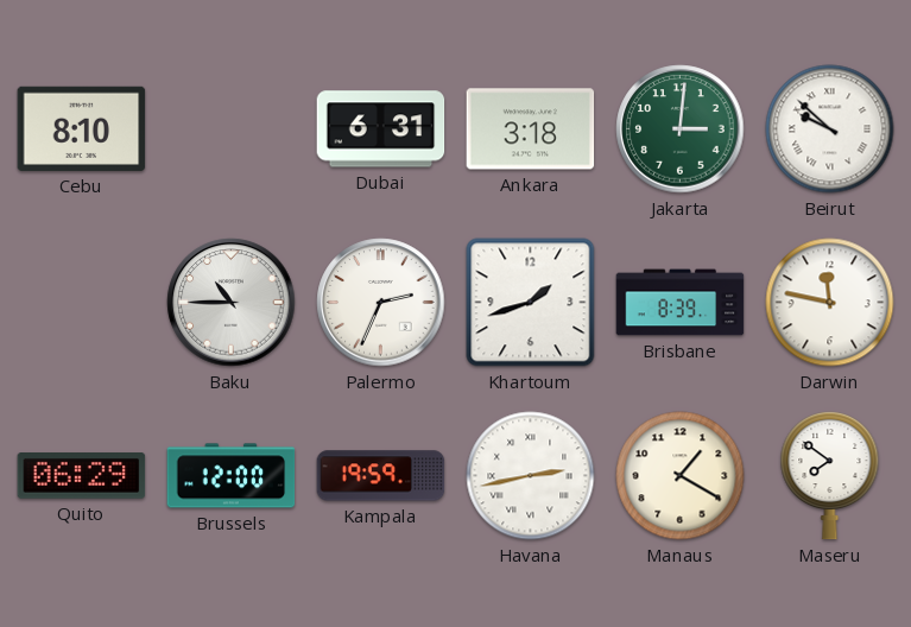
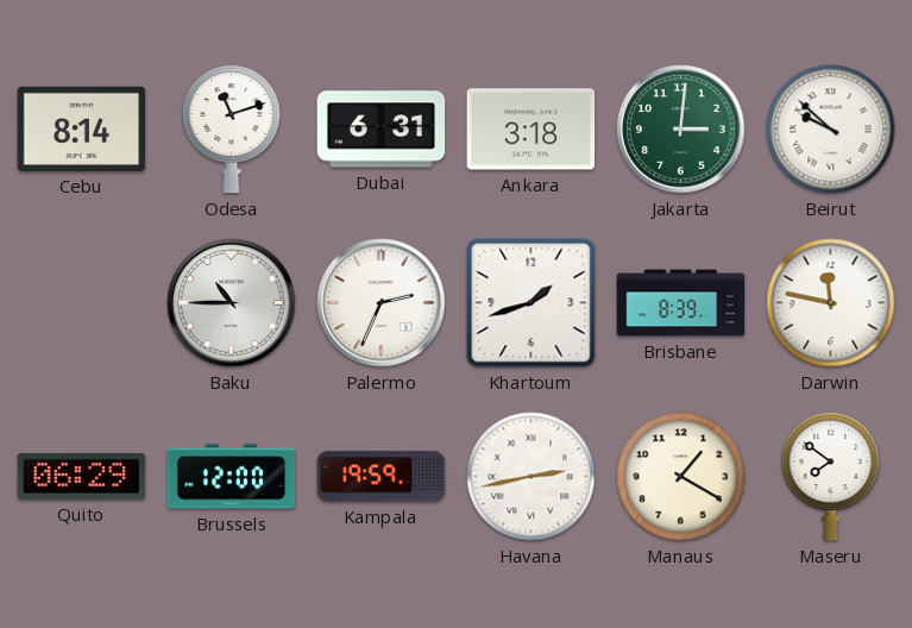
Cebu: 8:10 -> 8:14
Odesa: none -> 11:12
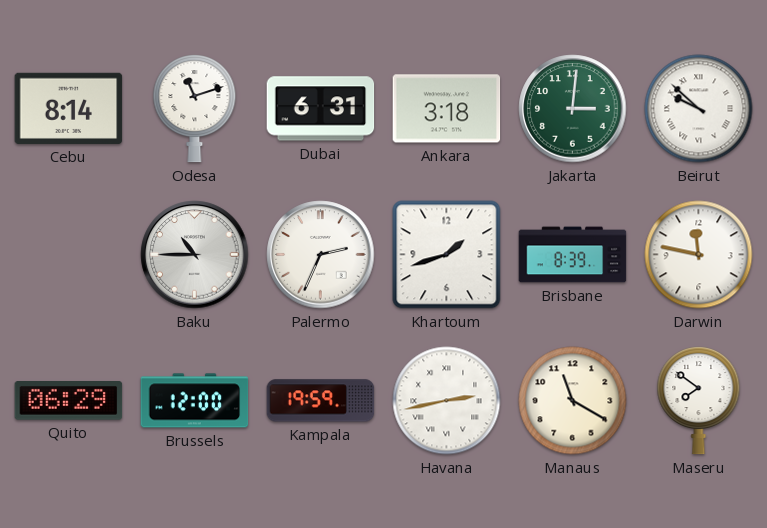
Manaus: 1:20 -> 11:20
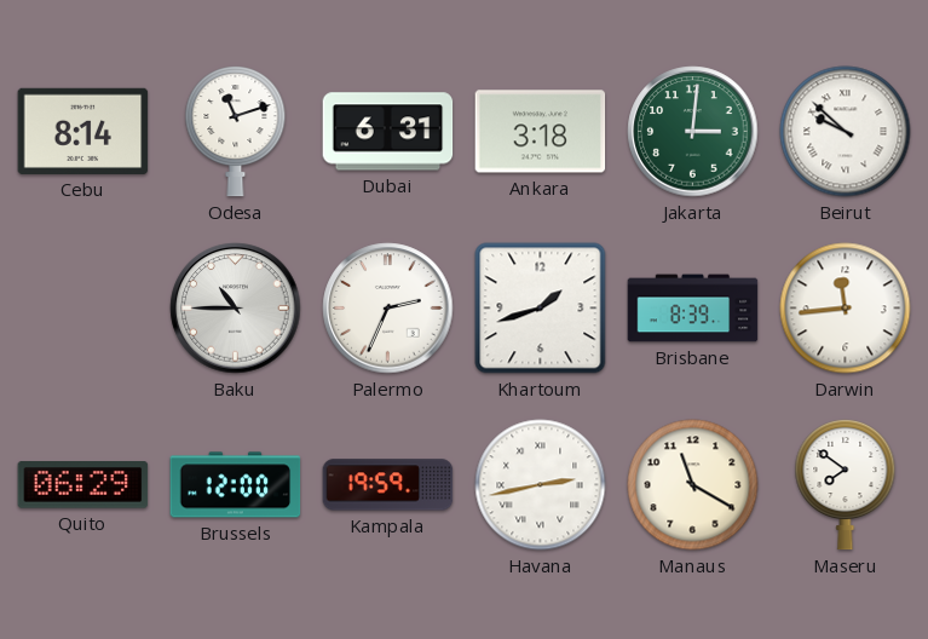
Darwin: 11:47 -> 11:44
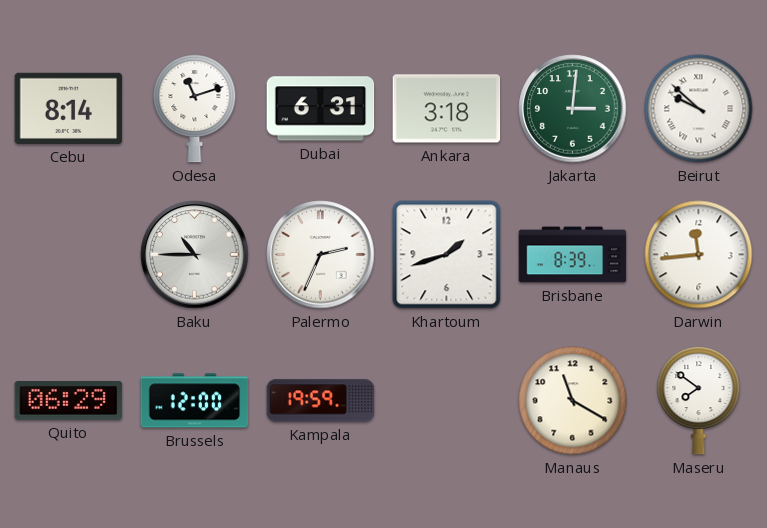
Havana: 2:43 -> none
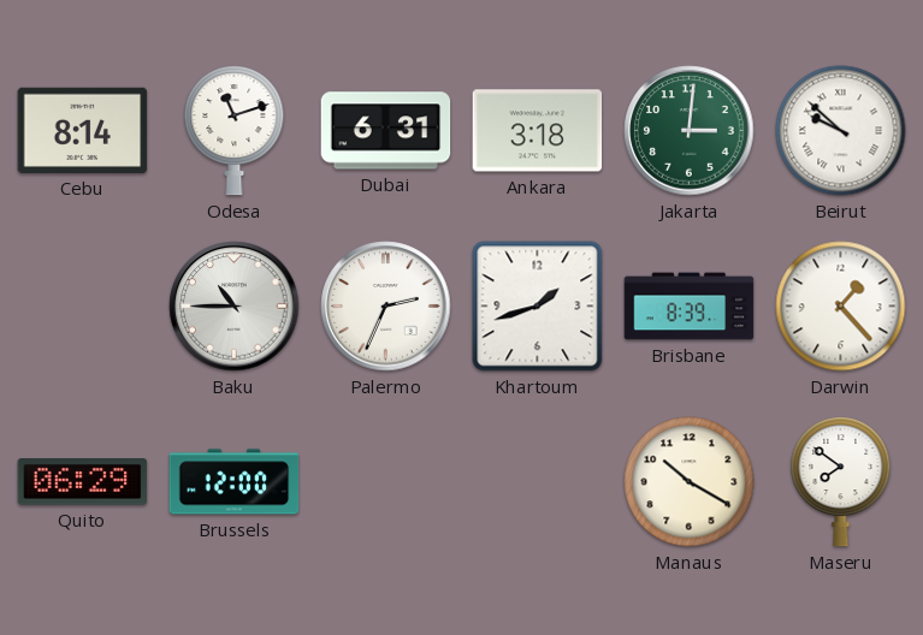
Darwin: 11:44 -> 1:23
Kampala: 19:59 -> none
Manaus: 11:20 -> 10:20
